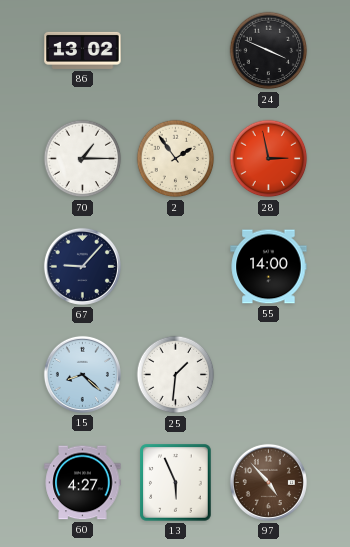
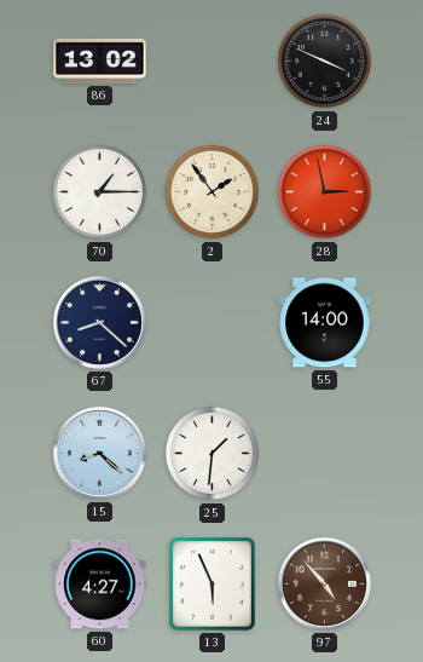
67: 9:07 -> 8:22
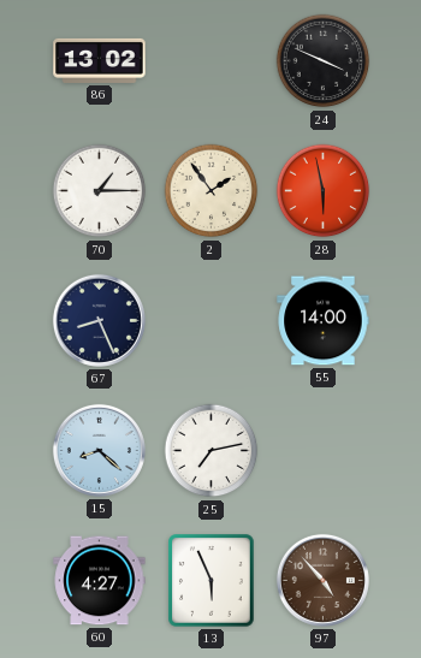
28: 2:58 -> 5:58
67: 8:22 -> 8:26
25: 1:31 -> 7:13
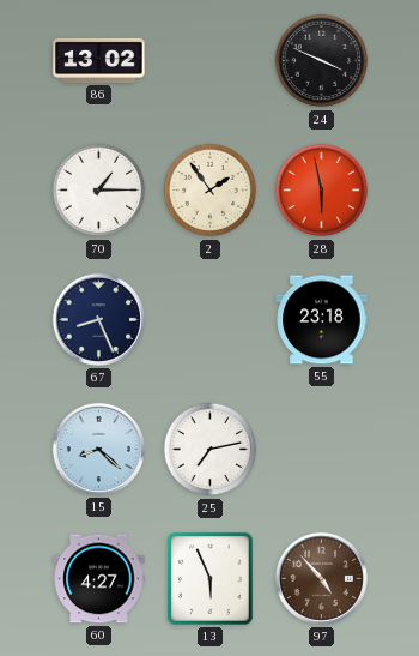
55: 14:00 -> 23:18
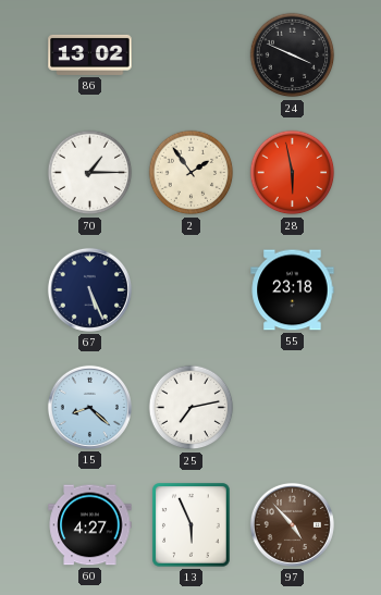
67: 8:26 -> 5:26
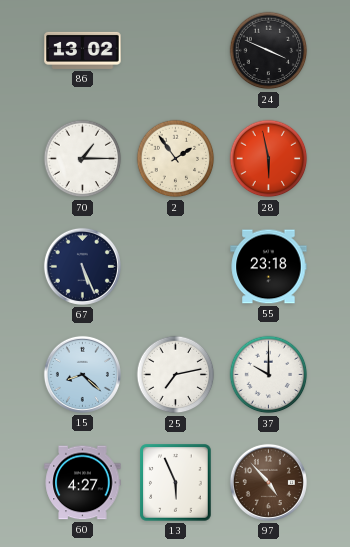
37: none -> 10:00
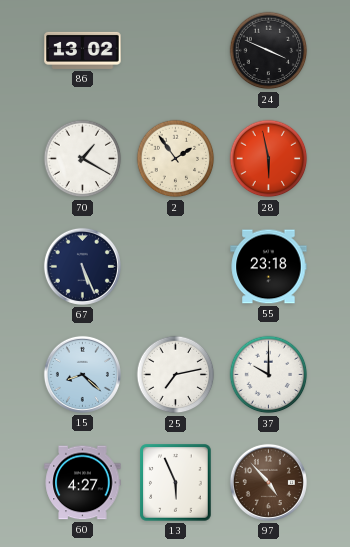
70: 1:15 -> 1:20
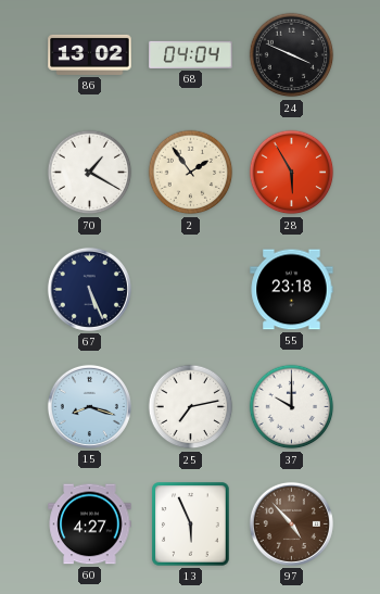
68: none -> 04:04
28: 5:58 -> 5:55
15: 8:22 -> 8:18
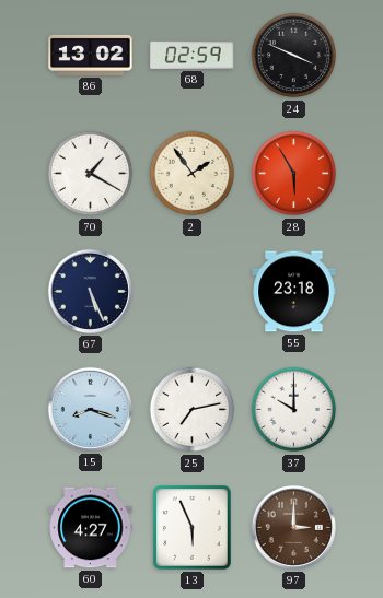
68: 04:04 -> 02:59
97: 4:53 -> 3:00
